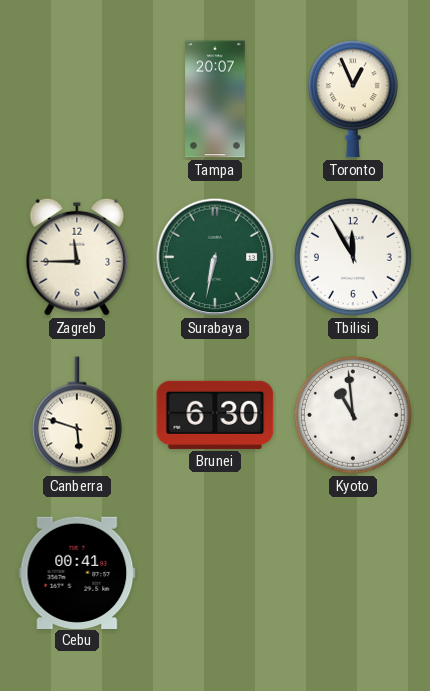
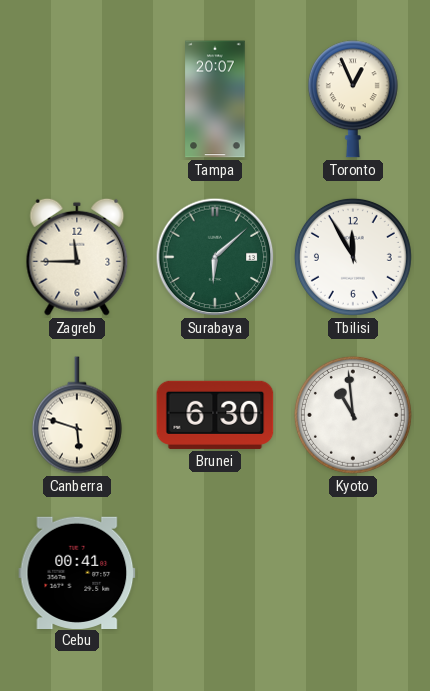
Surabaya: 6:32 -> 6:08
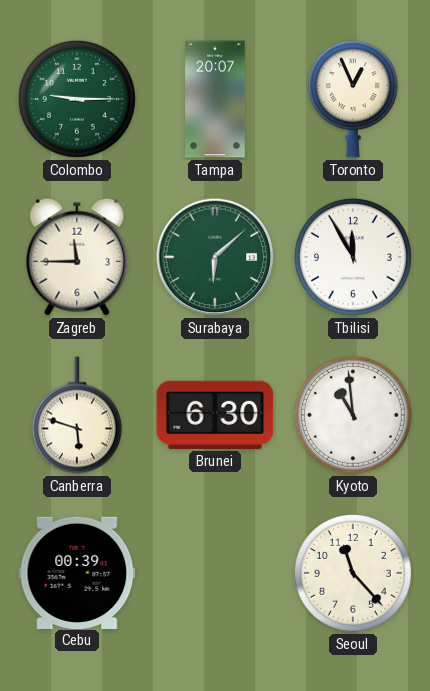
Colombo: none -> 9:15
Cebu: 00:41 -> 00:39
Seoul: none -> 11:23
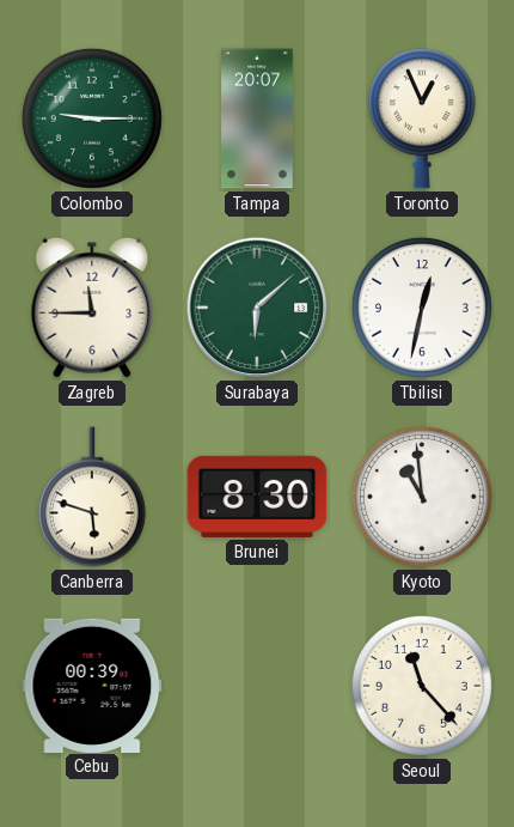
Tbilisi: 11:55 -> 12:32
Brunei: 6:30 -> 8:30
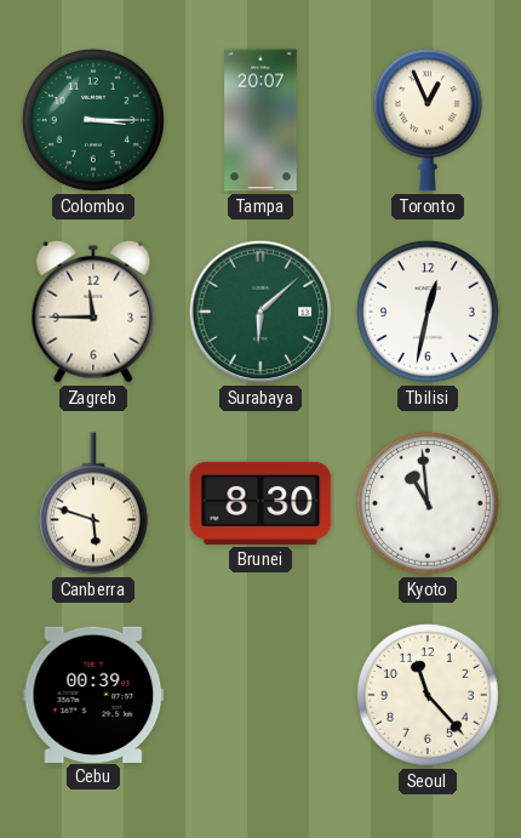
Colombo: 9:15 -> 3:15
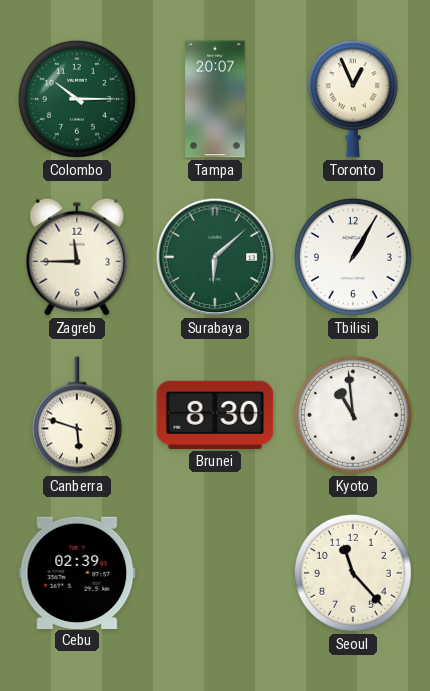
Colombo: 3:15 -> 10:15
Tbilisi: 12:32 -> 1:05
Cebu: 00:39 -> 02:39
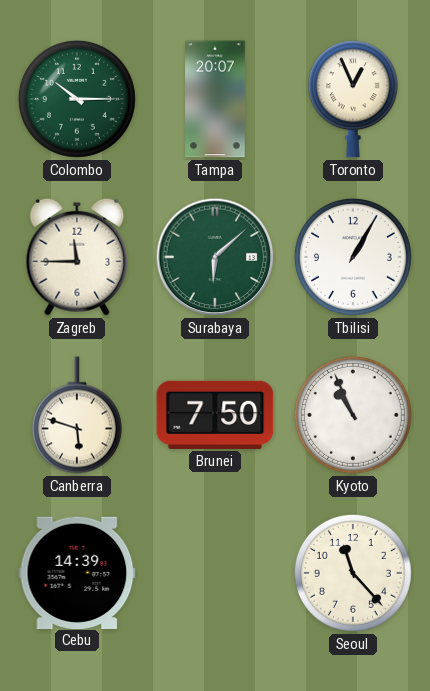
Brunei: 8:30 -> 7:50
Kyoto: 10:59 -> 10:56
Cebu: 02:39 -> 14:39
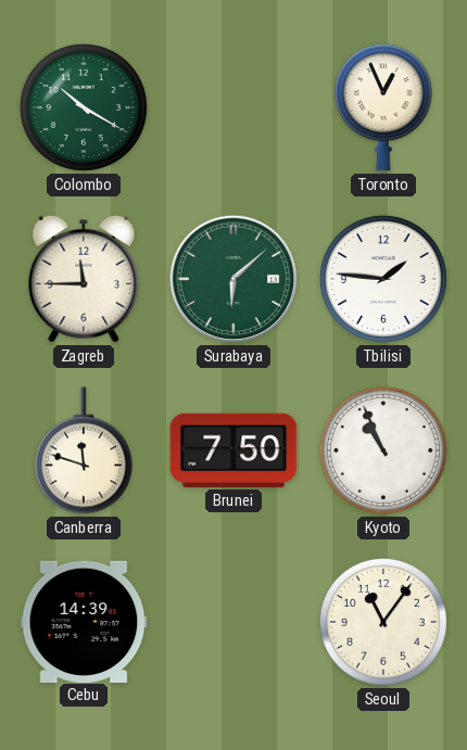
Colombo: 10:15 -> 10:20
Tampa: 20:07 -> none
Tbilisi: 1:05 -> 1:46
Canberra: 5:48 -> 11:48
Seoul: 11:23 -> 11:06
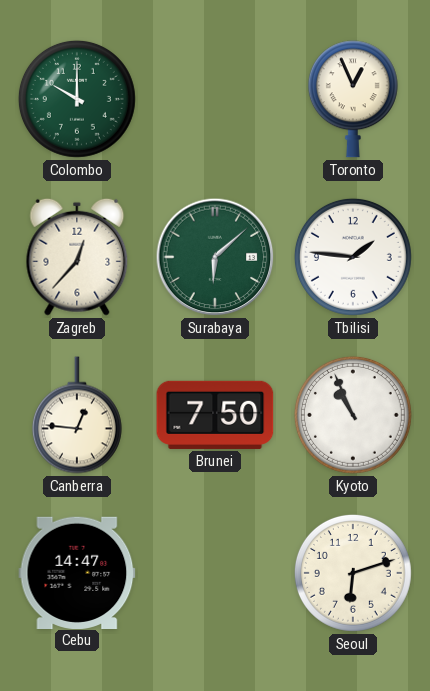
Colombo: 10:20 -> 10:00
Zagreb: 11:45 -> 12:37
Canberra: 11:48 -> 12:46
Cebu: 14:39 -> 14:47
Seoul: 11:06 -> 6:12
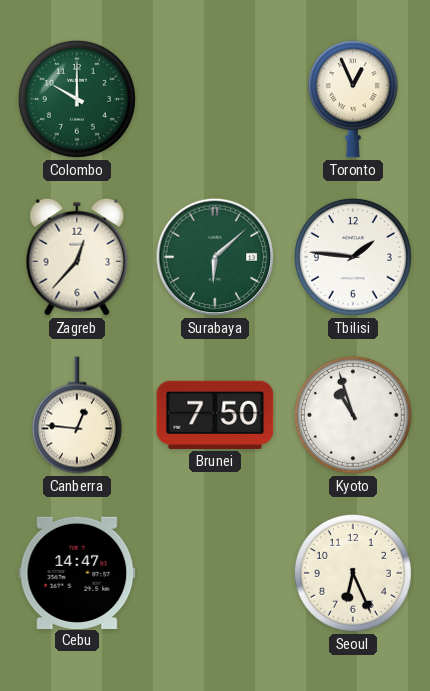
Kyoto: 10:56 -> 10:57
Seoul: 6:12 -> 6:26
